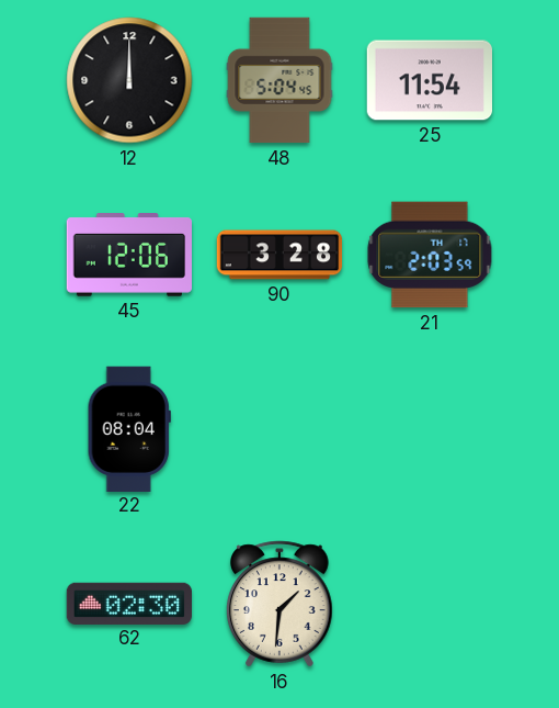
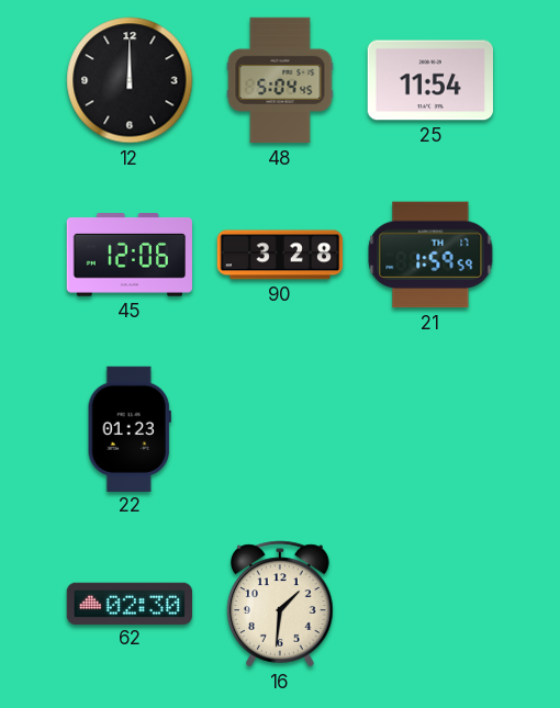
21: 2:03 -> 1:59
22: 08:04 -> 01:23
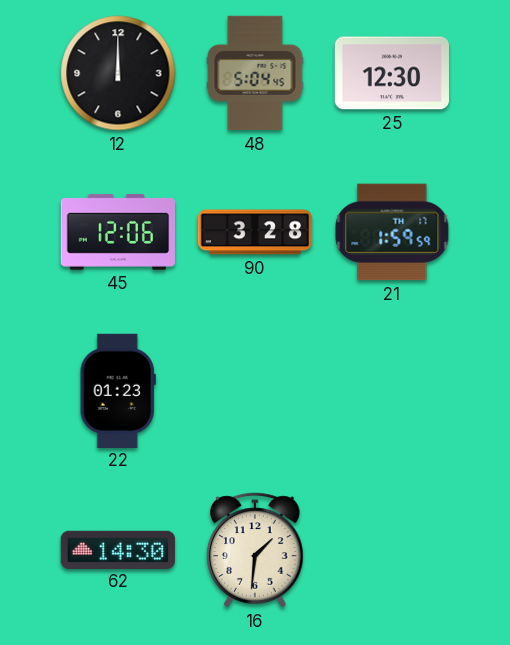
25: 11:54 -> 12:30
62: 02:30 -> 14:30
